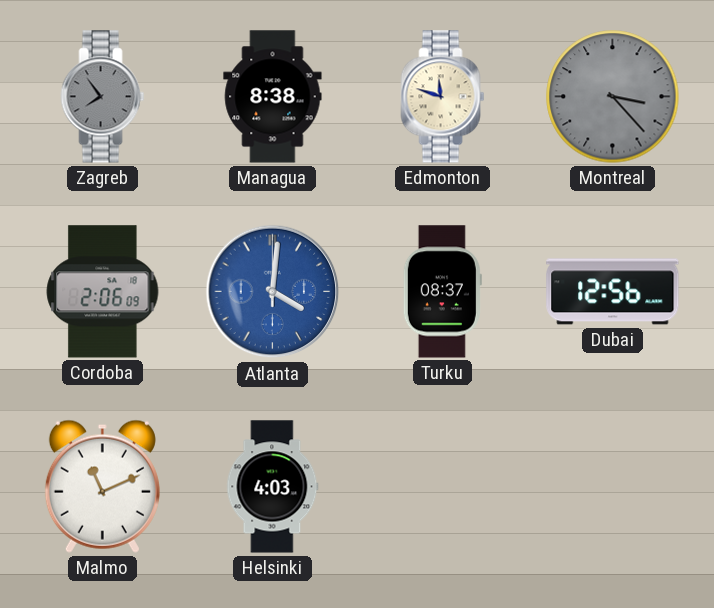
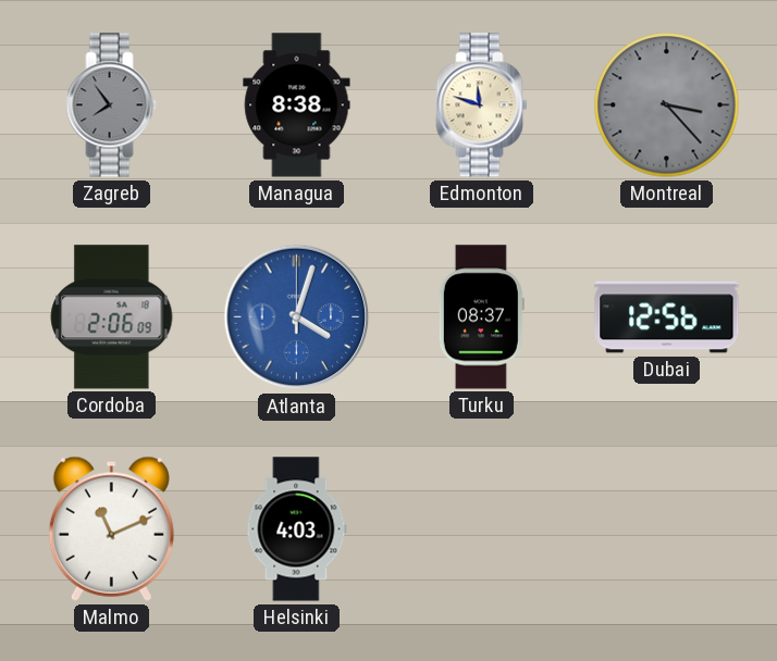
Atlanta: 4:01 -> 4:03
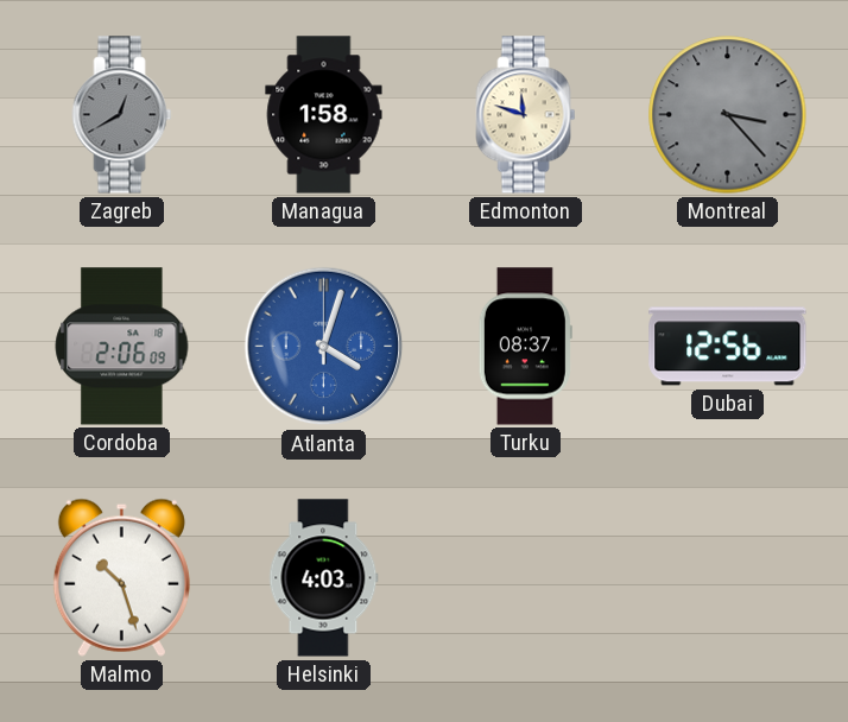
Zagreb: 7:54 -> 12:40
Managua: 8:38 -> 1:58
Malmo: 11:11 -> 10:27
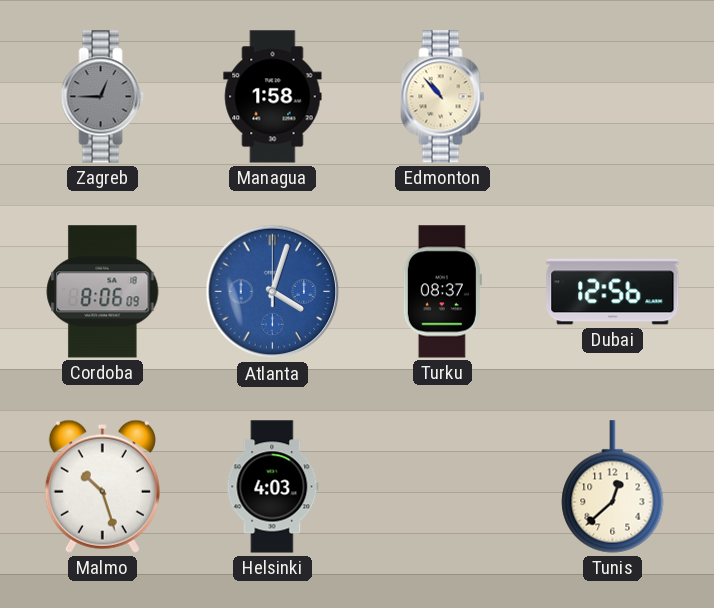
Zagreb: 12:40 -> 12:45
Edmonton: 11:48 -> 10:53
Montreal: 3:23 -> none
Cordoba: 2:06 -> 8:06
Tunis: none -> 12:38
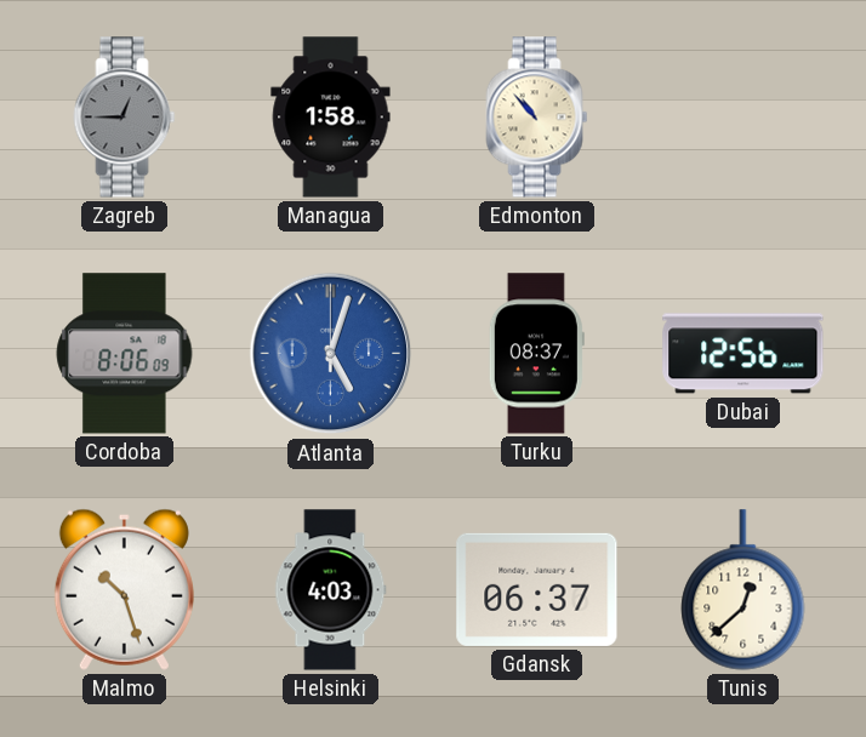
Atlanta: 4:03 -> 5:03
Gdansk: none -> 06:37
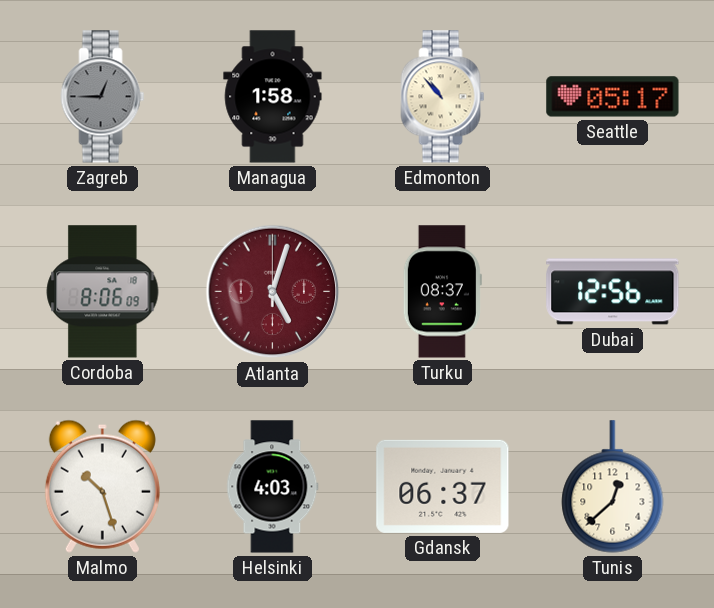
Seattle: none -> 05:17
Atlanta dial: blue -> burgundy
